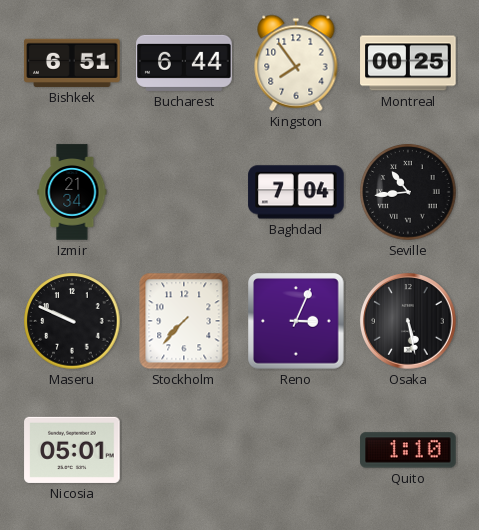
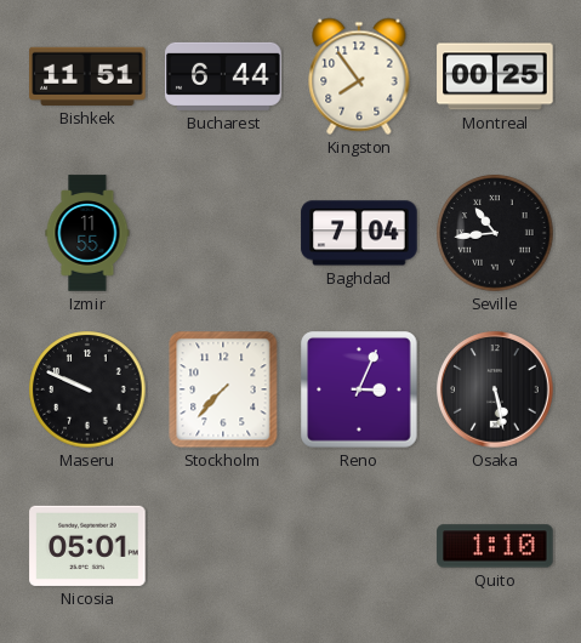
Bishkek: 6:51 -> 11:51
Izmir: 21:34 -> 11:55
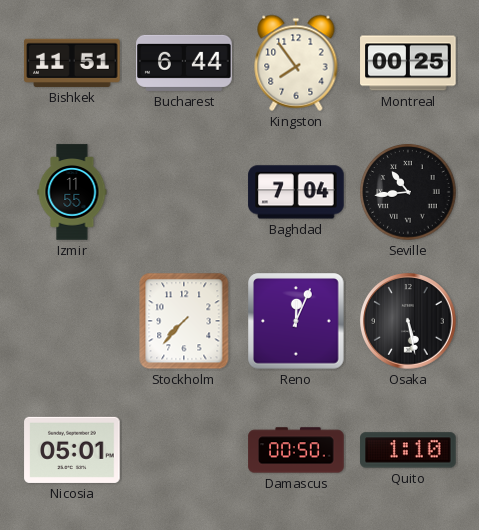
Maseru: 9:49 -> none
Reno: 3:04 -> 12:04
Damascus: none -> 00:50
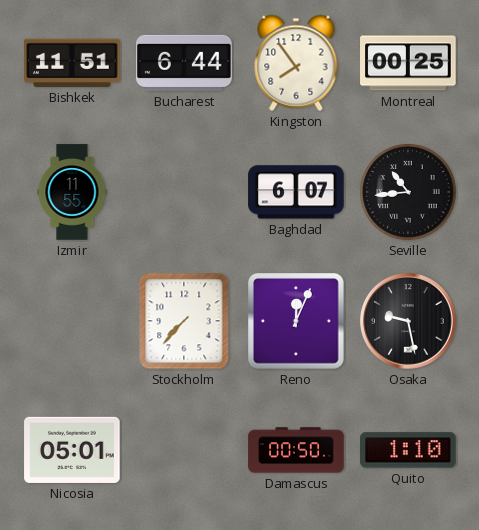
Baghdad: 7:04 -> 6:07
Osaka: 5:28 -> 9:28
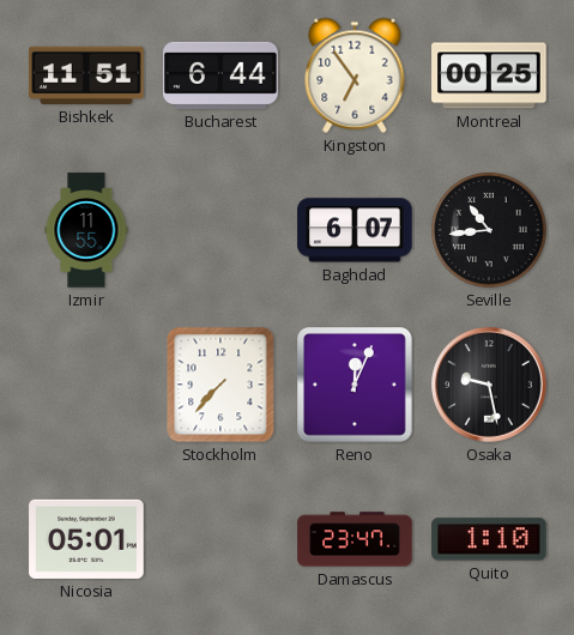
Kingston: 7:54 -> 6:54
Damascus: 00:50 -> 23:47
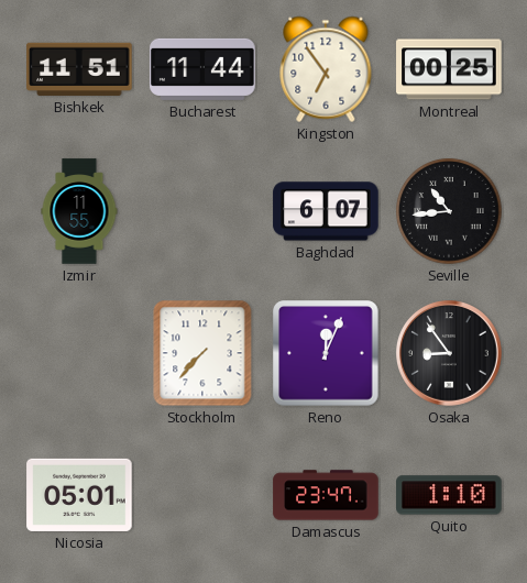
Bucharest: 6:44 -> 11:44
Osaka: 9:28 -> 8:54
